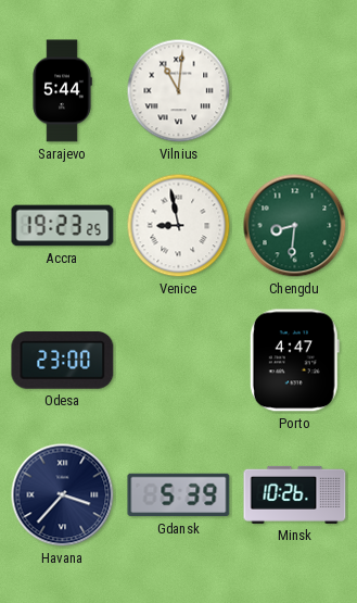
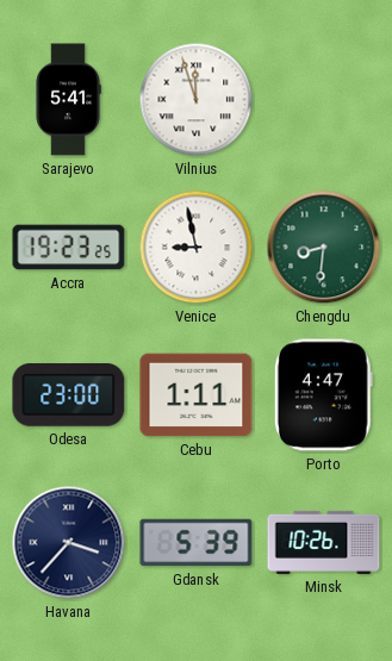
Sarajevo: 5:44 -> 5:41
Vilnius: 11:01 -> 11:57
Cebu: none -> 1:11
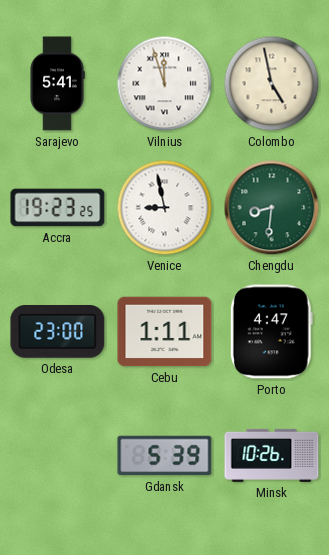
Colombo: none -> 4:58
Havana: 3:37 -> none
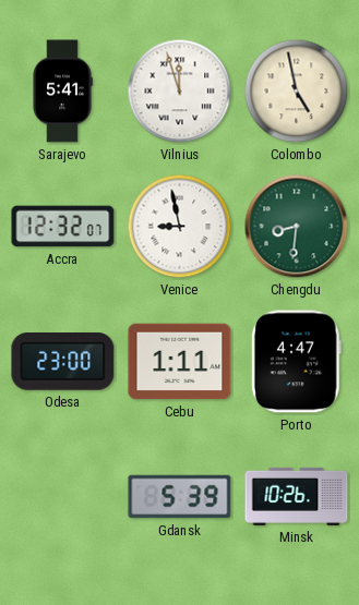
Accra: 19:23 -> 12:32
